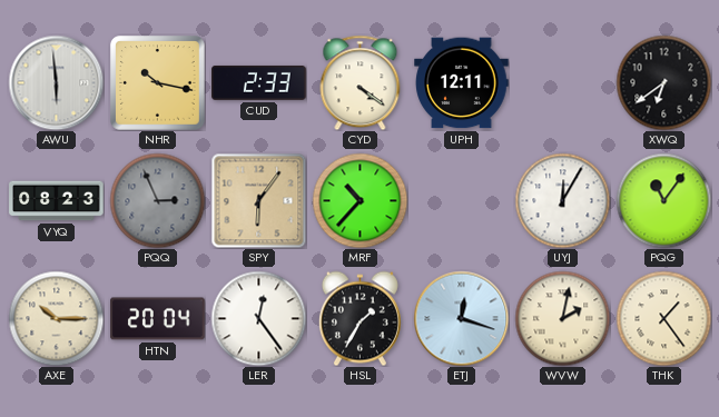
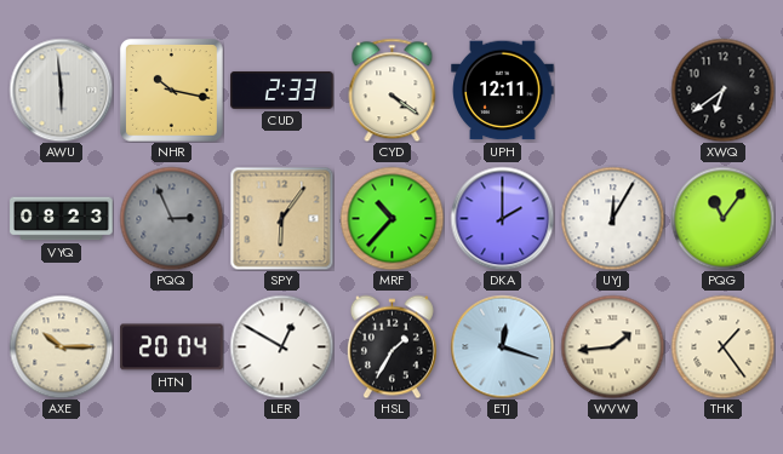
DKA: none -> 2:00
LER: 12:24 -> 12:50
WVW: 2:02 -> 1:44
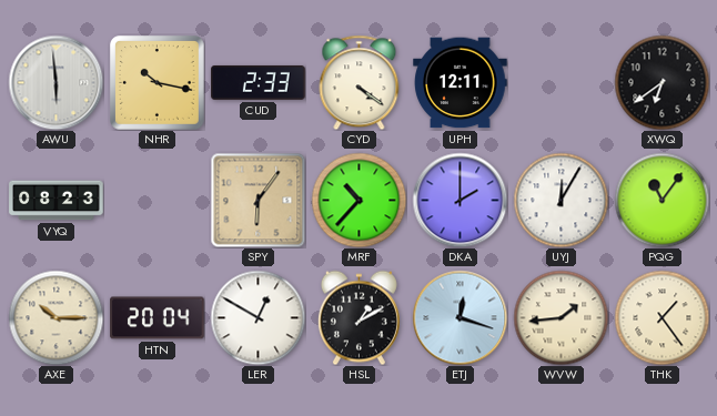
PQQ: 2:56 -> none
HSL: 1:35 -> 1:10
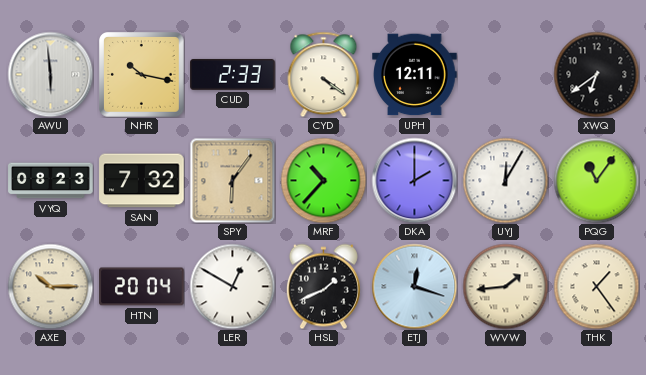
SAN: none -> 7:32
HSL: 1:10 -> 1:41
